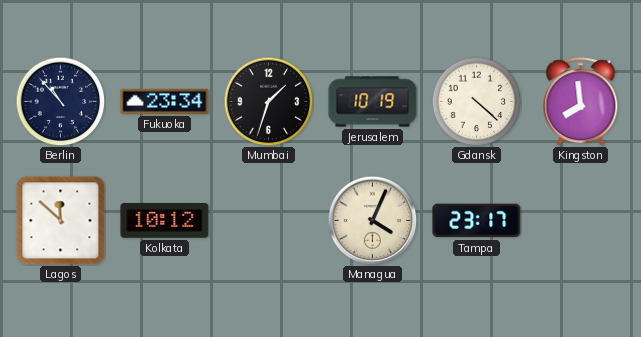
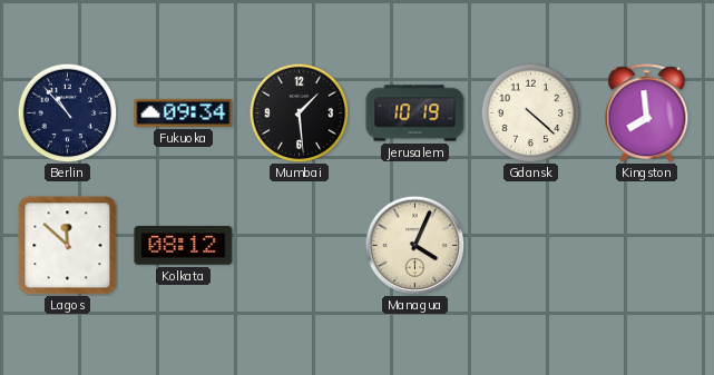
Fukuoka: 23:34 -> 09:34
Mumbai: 1:33 -> 1:29
Kolkata: 10:12 -> 08:12
Tampa: 23:17 -> none
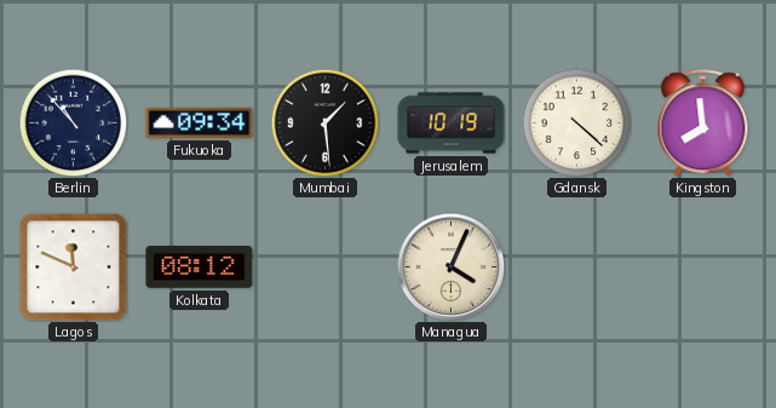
Lagos: 11:52 -> 11:49
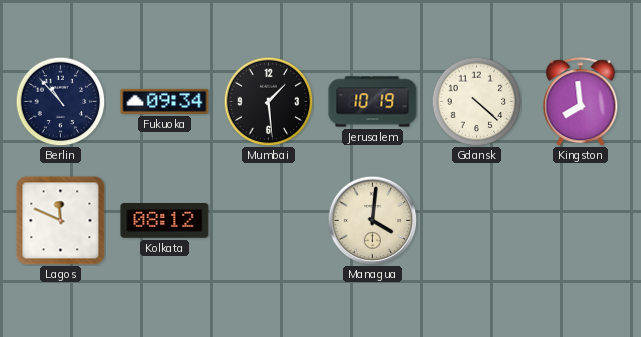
Managua: 4:04 -> 4:01
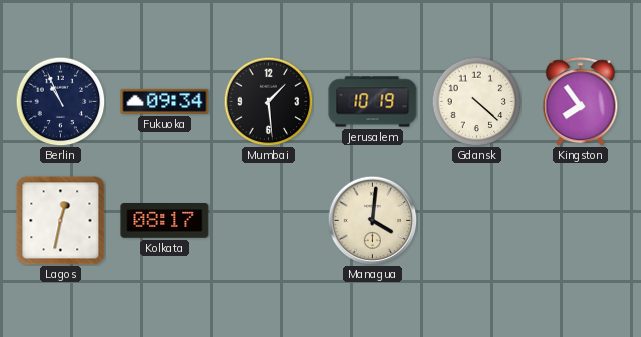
Berlin: 10:53 -> 10:56
Kingston: 7:59 -> 7:54
Lagos: 11:49 -> 12:32
Kolkata: 08:12 -> 08:17
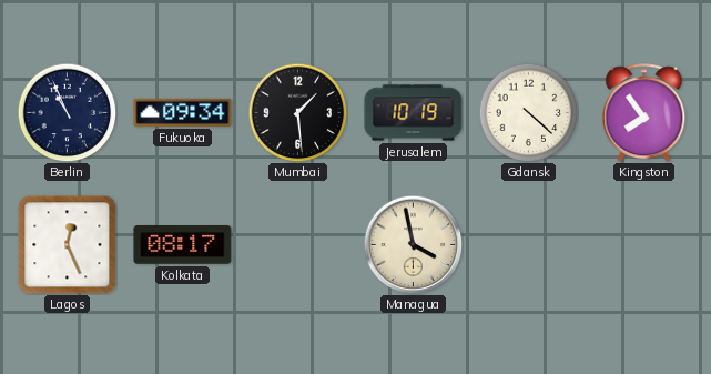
Lagos: 12:32 -> 12:26
Managua: 4:01 -> 3:58
